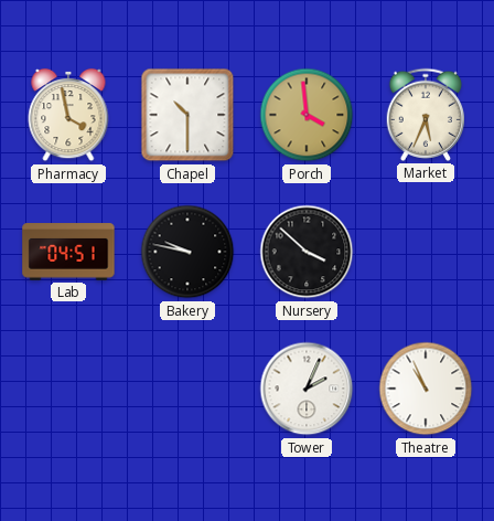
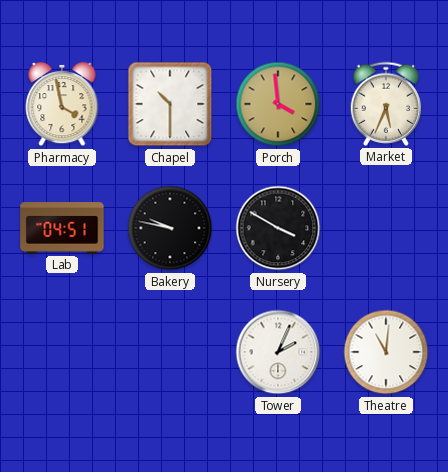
Nursery: 3:52 -> 3:50
Theatre: 10:56 -> 11:01
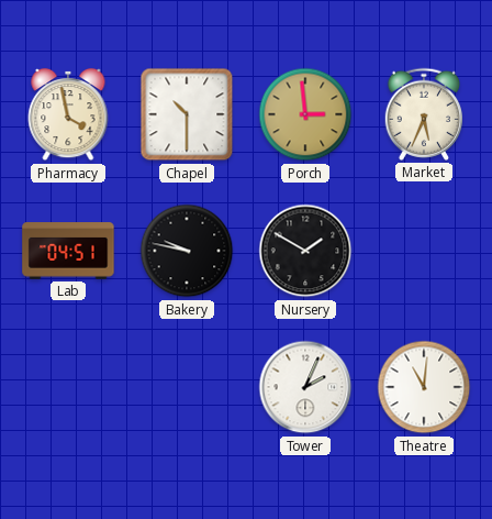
Porch: 3:59 -> 2:59
Nursery: 3:50 -> 1:50
